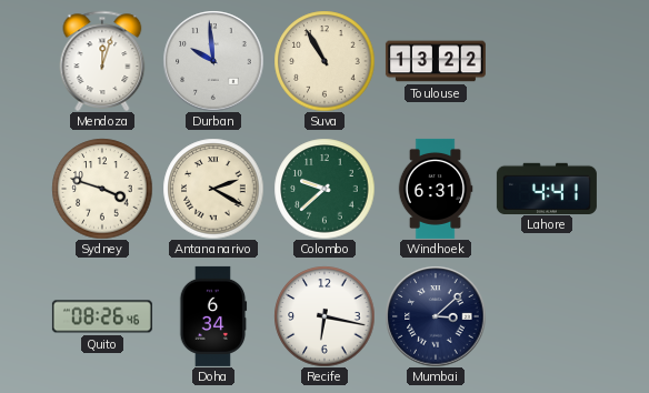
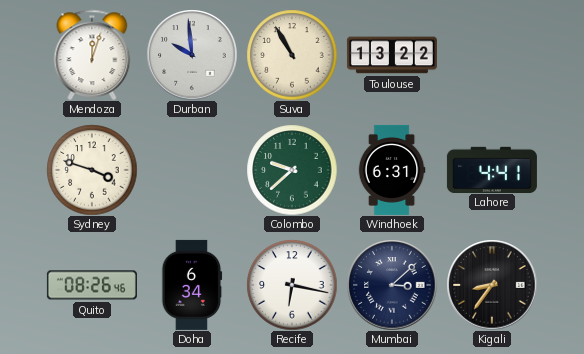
Antananarivo: 2:20 -> none
Kigali: none -> 8:36
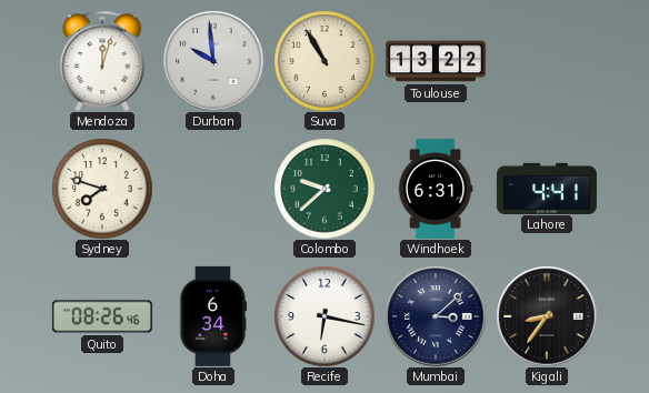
Sydney: 3:48 -> 7:48
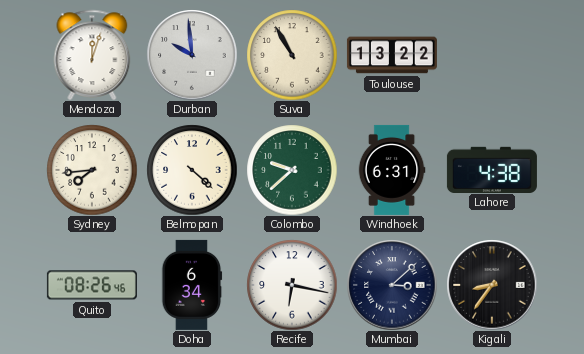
Sydney: 7:48 -> 7:44
Belmopan: none -> 4:22
Lahore: 4:41 -> 4:38
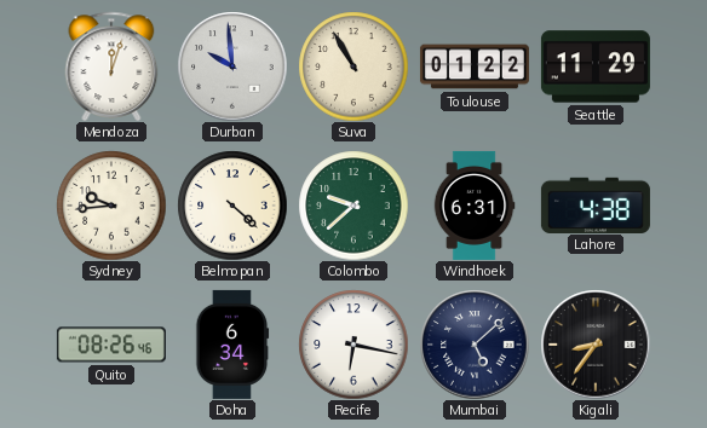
Toulouse: 13:22 -> 01:22
Seattle: none -> 11:29
Sydney: 7:44 -> 9:44
Mumbai: 3:08 -> 5:08
